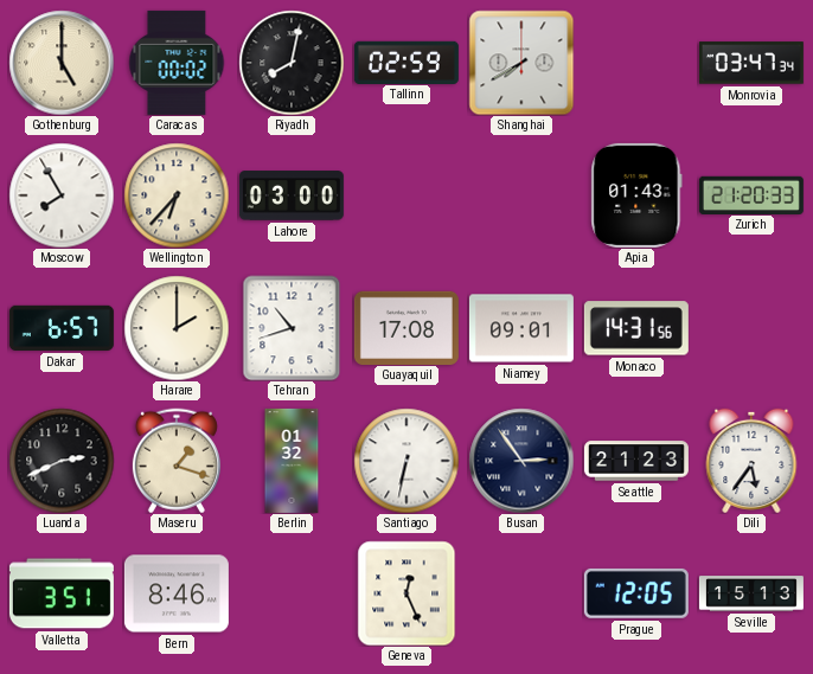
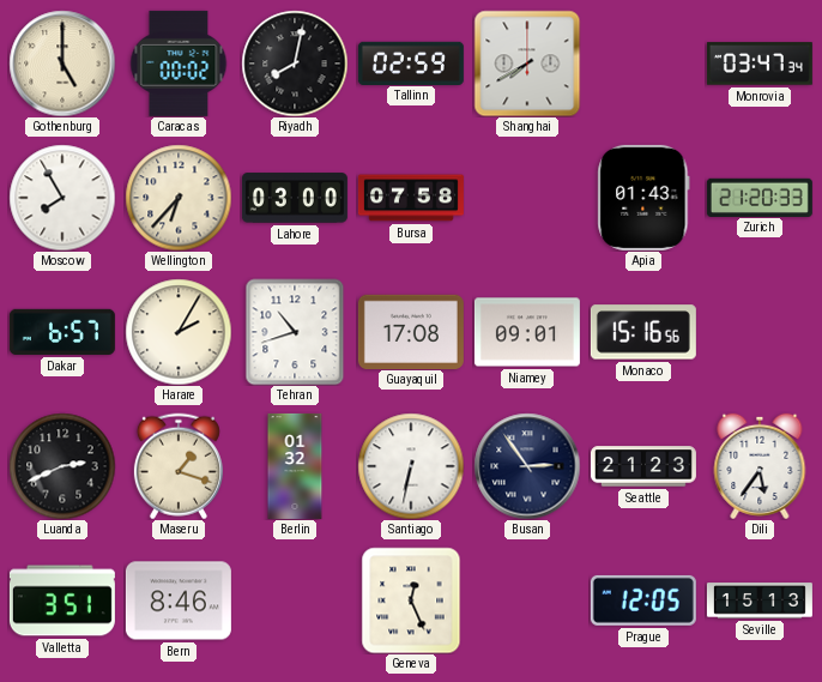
Bursa: none -> 07:58
Harare: 2:00 -> 2:05
Monaco: 14:31 -> 15:16
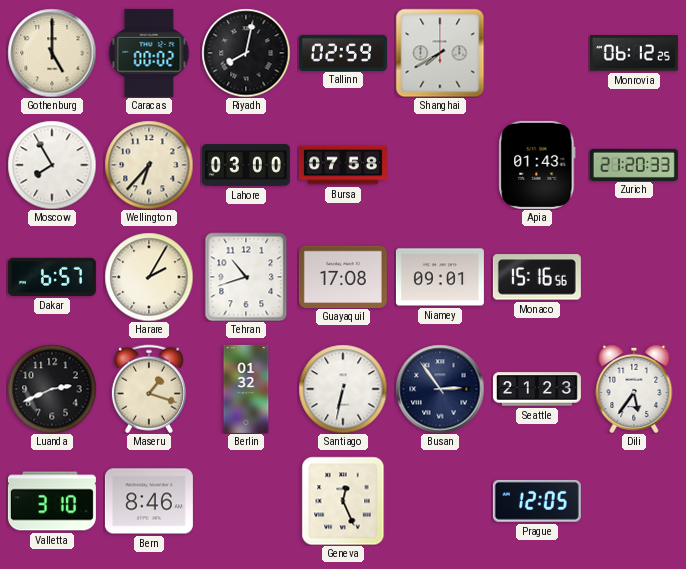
Monrovia: 03:47 -> 06:12
Valletta: 3:51 -> 3:10
Seville: 15:13 -> none
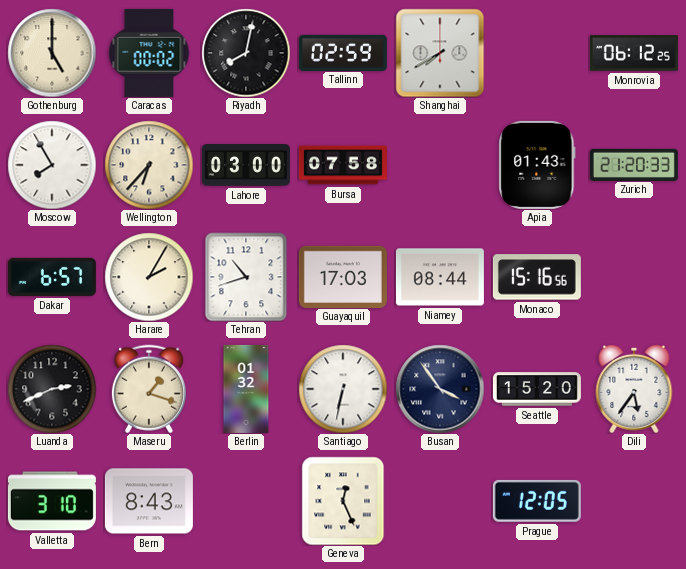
Guayaquil: 17:08 -> 17:03
Niamey: 09:01 -> 08:44
Busan: 2:54 -> 3:54
Seattle: 21:23 -> 15:20
Bern: 8:46 -> 8:43
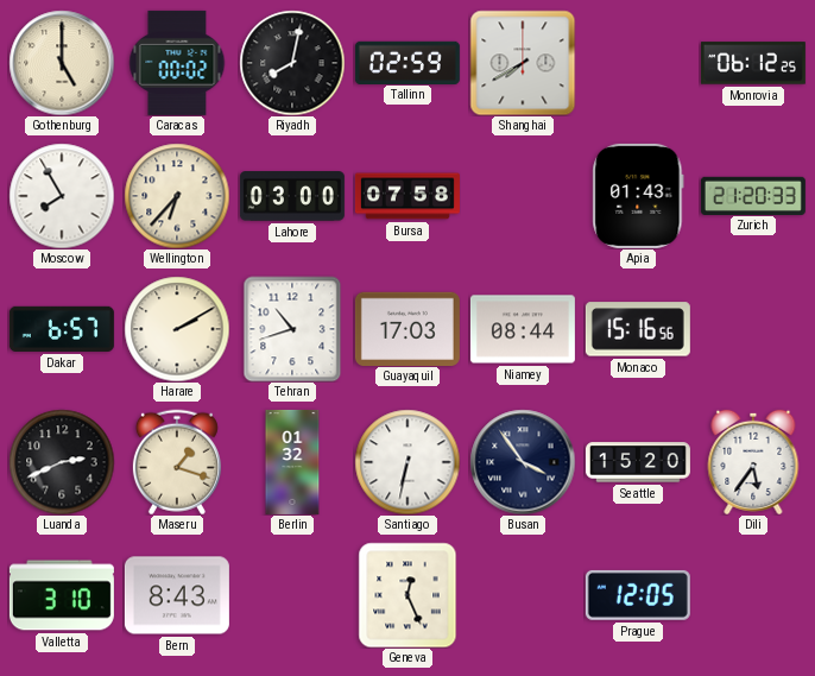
Harare: 2:05 -> 2:10
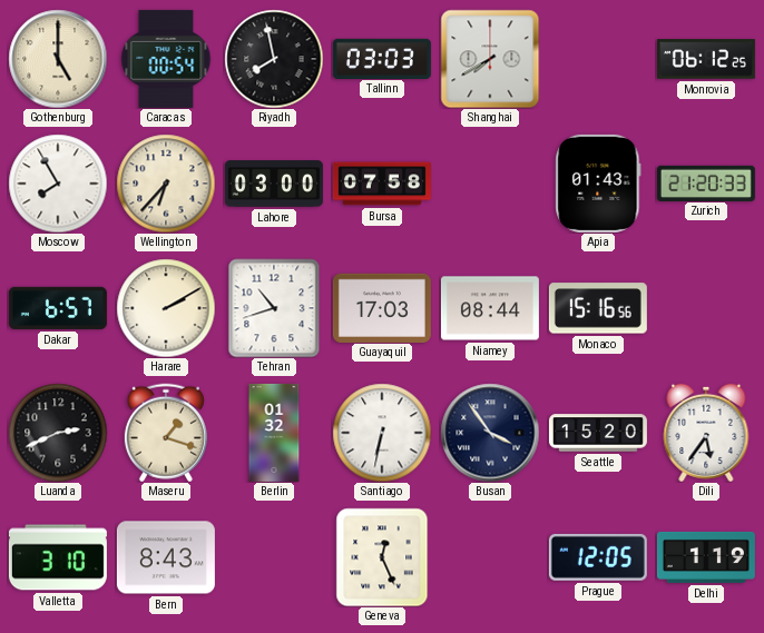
Caracas: 00:02 -> 00:54
Riyadh: 8:02 -> 7:58
Tallinn: 02:59 -> 03:03
Delhi: none -> 1:19
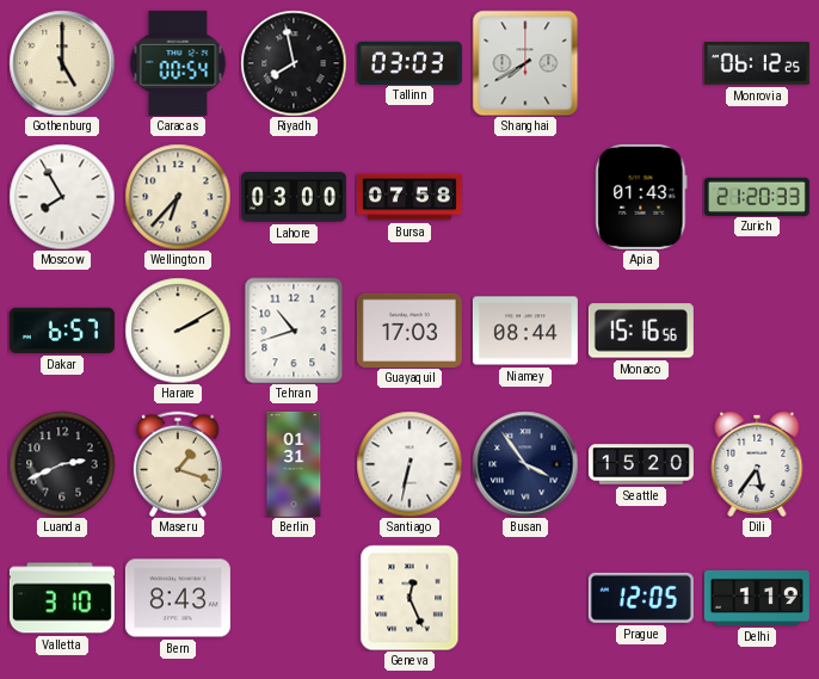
Berlin: 01:32 -> 01:31
